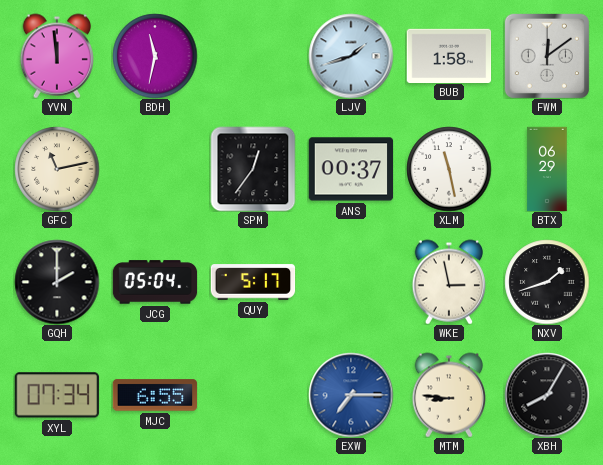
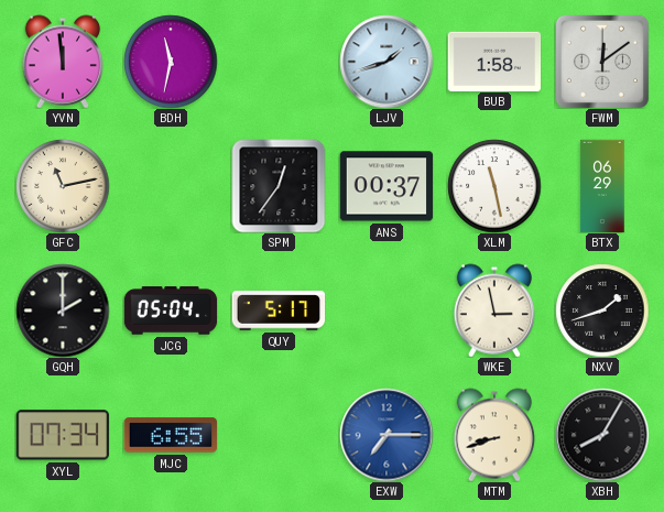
MTM: 8:46 -> 8:42
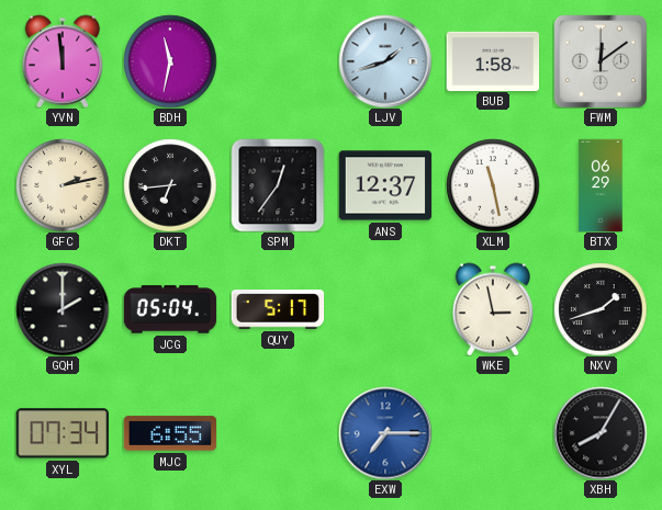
GFC: 11:13 -> 2:13
DKT: none -> 6:44
ANS: 00:37 -> 12:37
MTM: 8:42 -> none
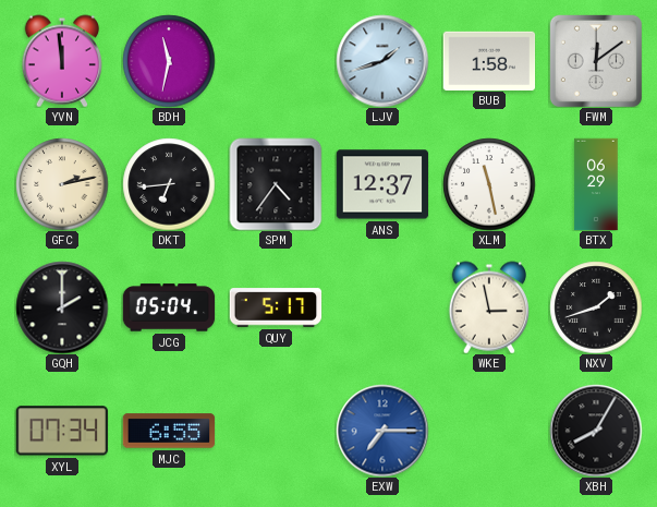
SPM: 12:36 -> 4:36
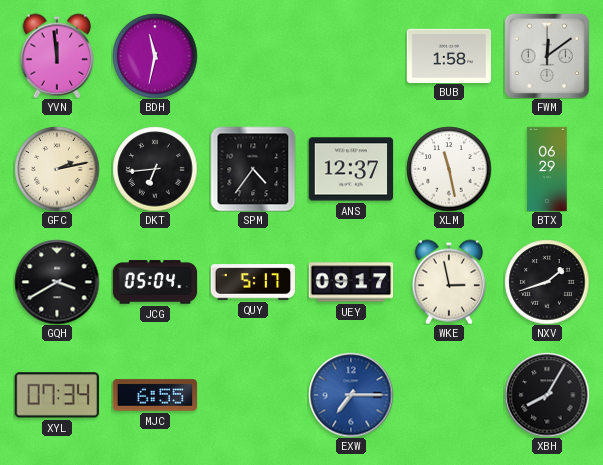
LJV: 1:42 -> none
GQH: 2:00 -> 3:40
UEY: none -> 09:17
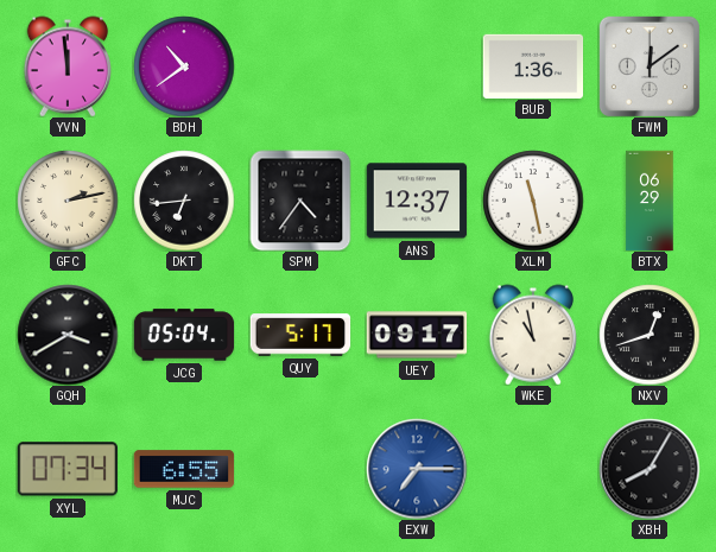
BDH: 11:32 -> 10:39
BUB: 1:58 -> 1:36
WKE: 2:58 -> 10:58
NXV: 1:42 -> 12:42
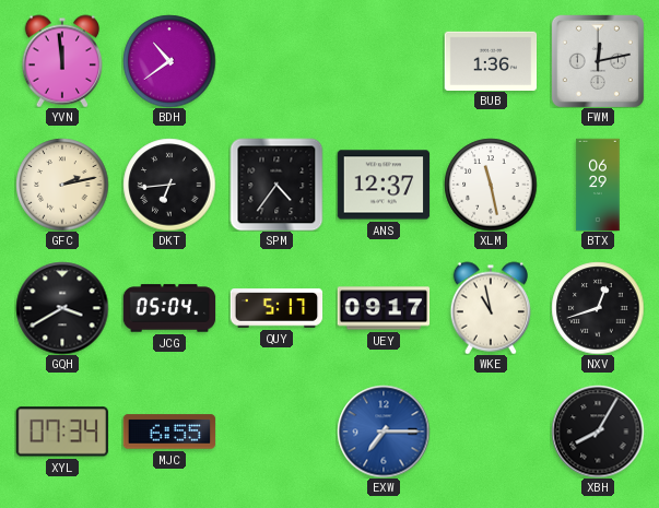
FWM: 12:09 -> 12:13
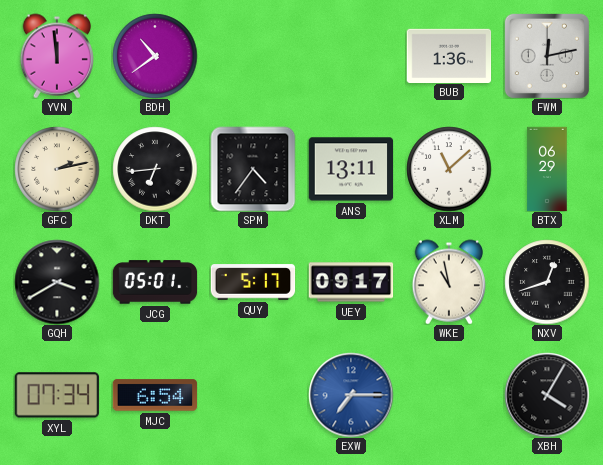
ANS: 12:37 -> 13:11
XLM: 11:28 -> 11:08
JCG: 05:04 -> 05:01
MJC: 6:55 -> 6:54
XBH: 8:05 -> 4:05
